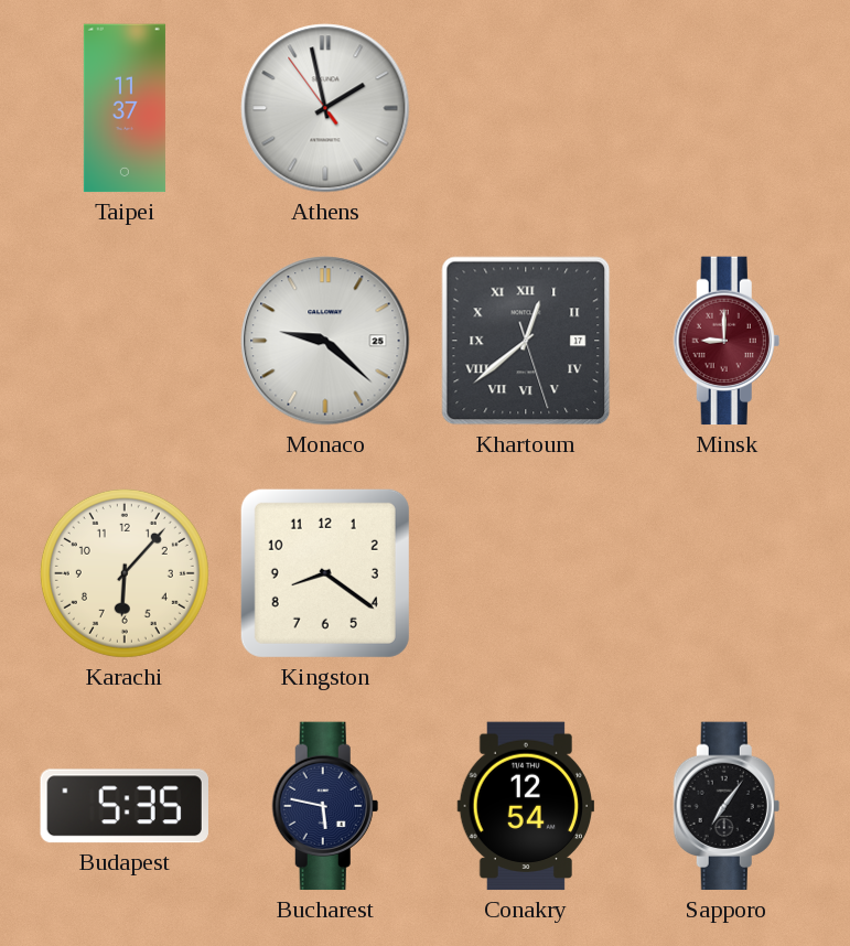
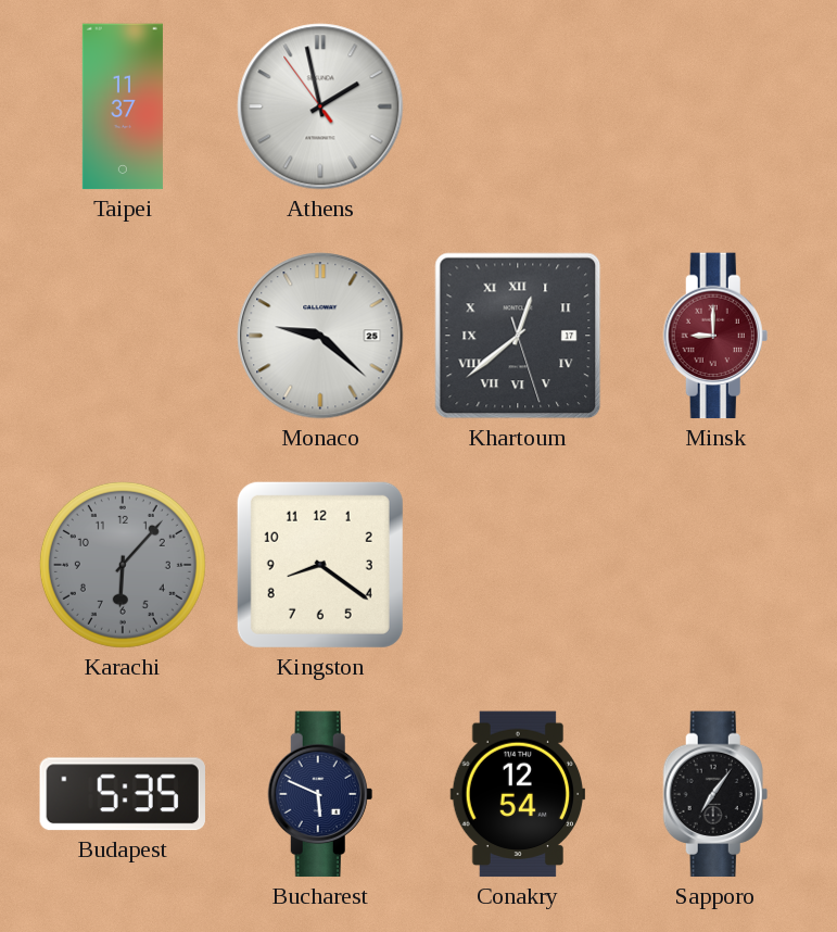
Karachi dial: cream -> grey
Bucharest: 5:47 -> 5:49
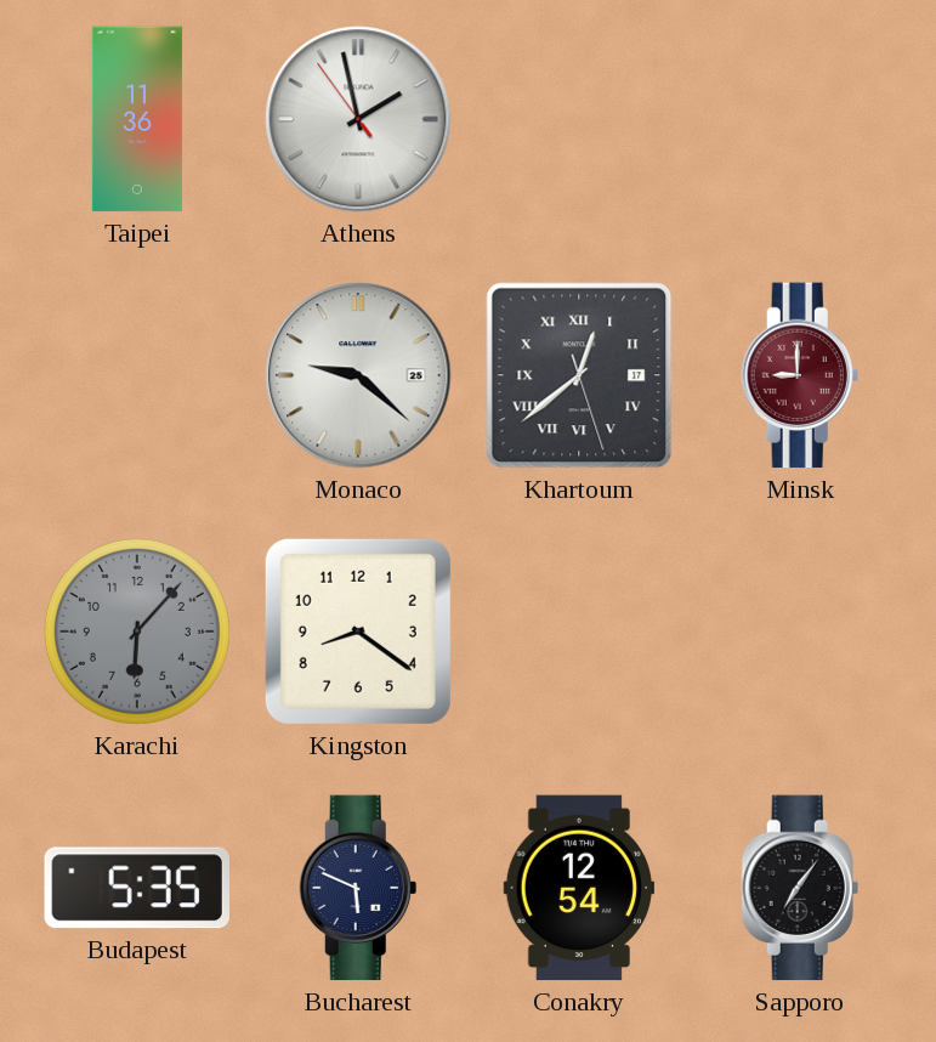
Taipei: 11:37 -> 11:36
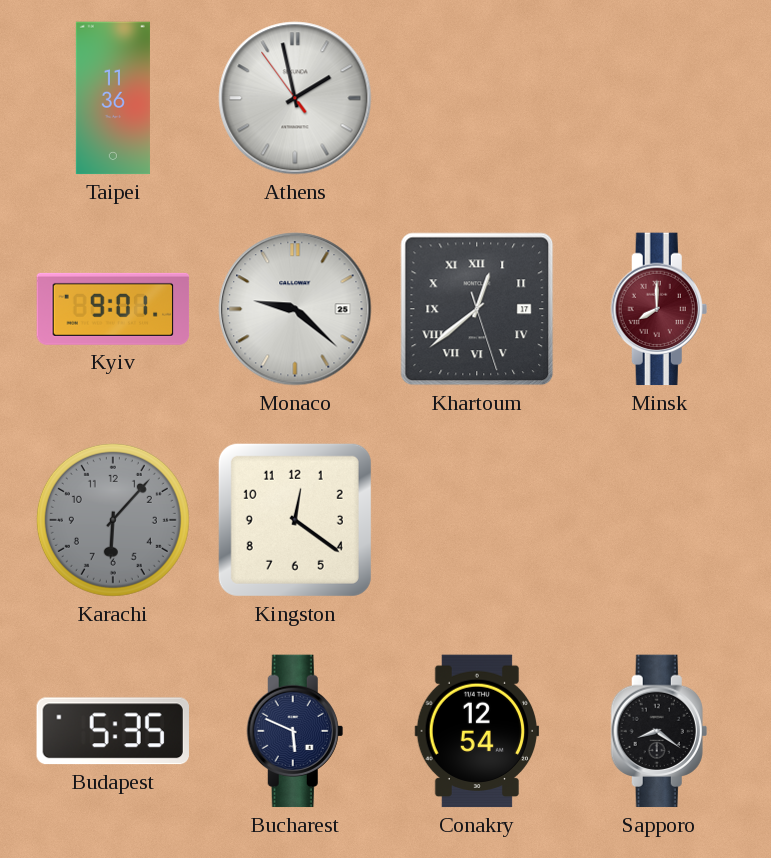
Kyiv: none -> 9:01
Minsk: 9:00 -> 8:00
Kingston: 8:21 -> 12:21
Sapporo: 7:06 -> 8:21
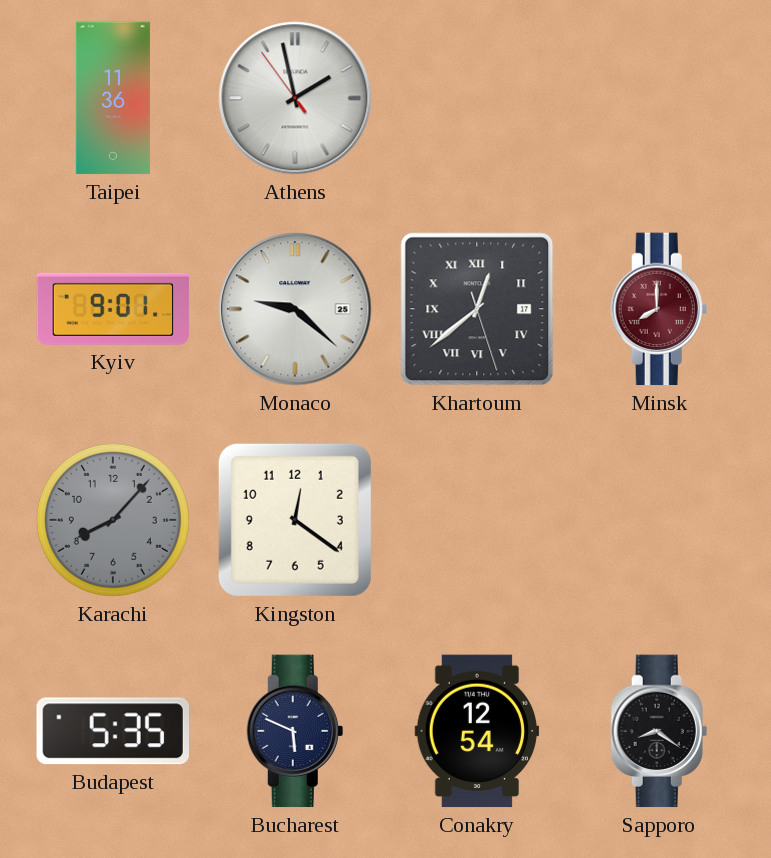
Karachi: 6:07 -> 8:07
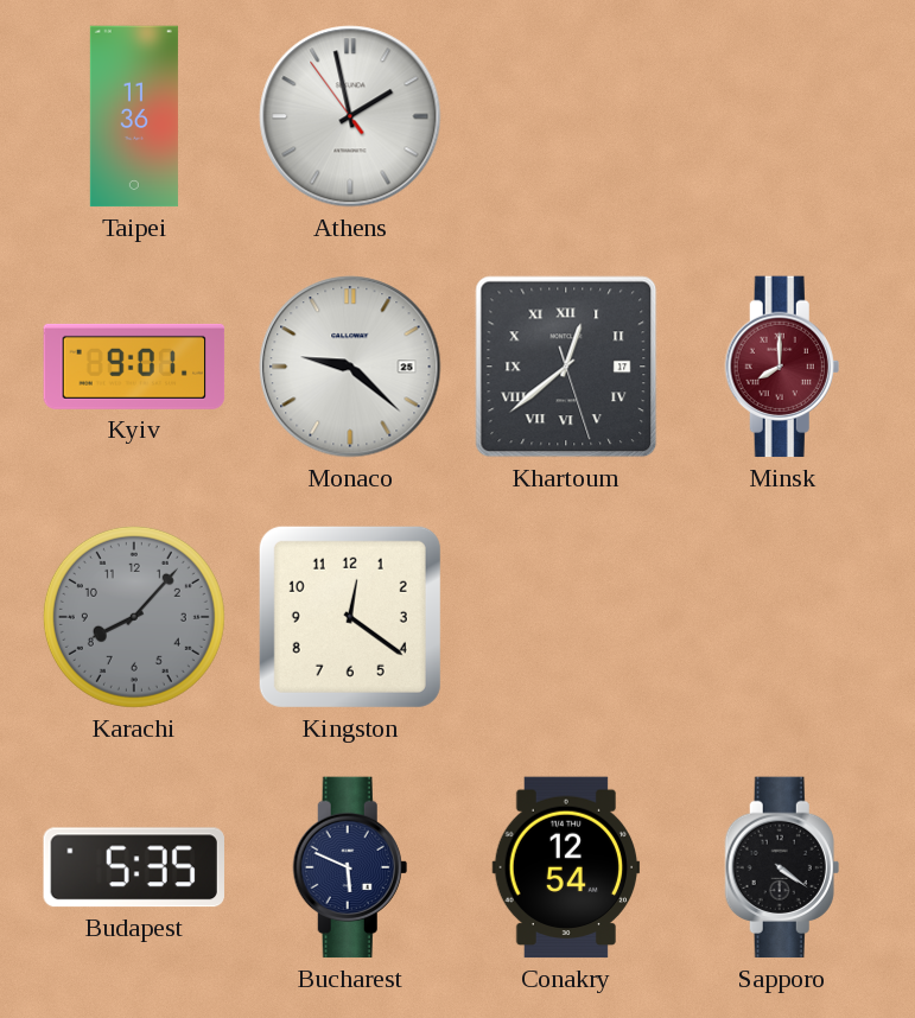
Sapporo: 8:21 -> 4:21
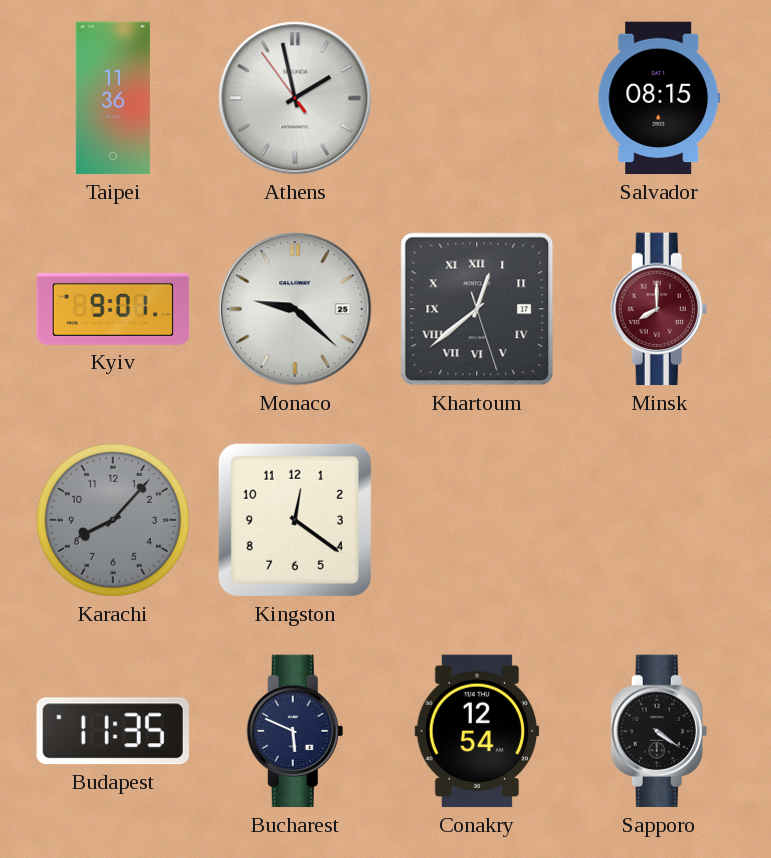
Salvador: none -> 08:15
Budapest: 5:35 -> 11:35
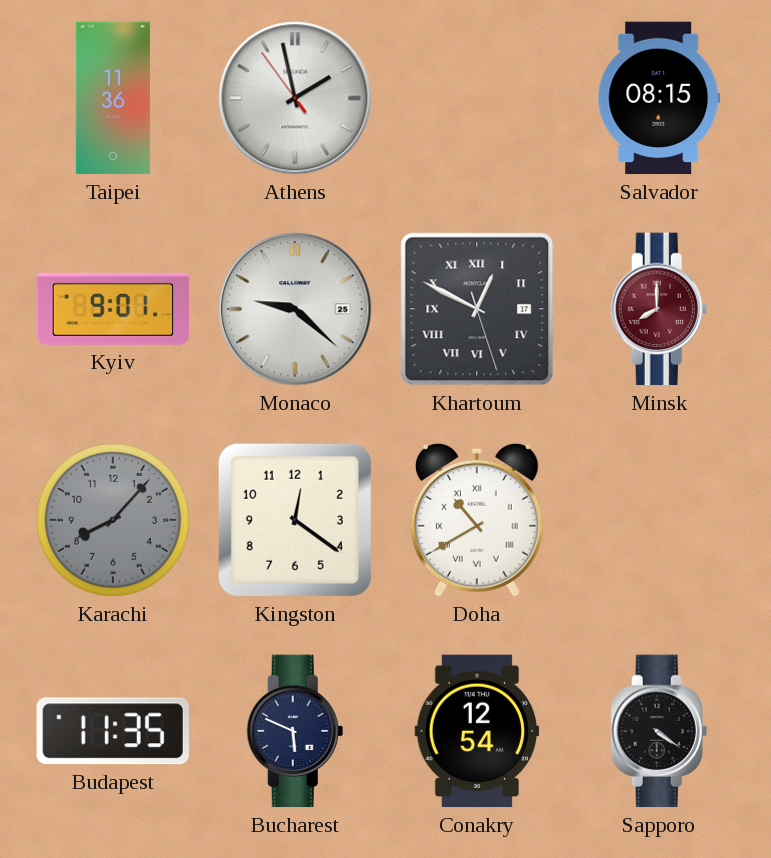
Khartoum: 12:38 -> 12:49
Doha: none -> 10:40
